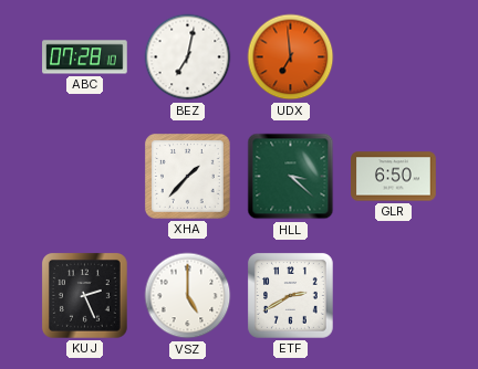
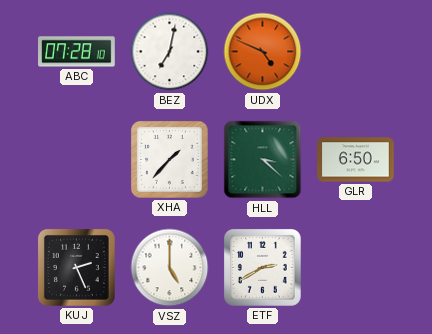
UDX: 6:59 -> 4:49
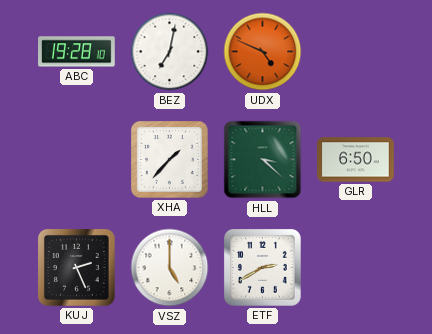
ABC: 07:28 -> 19:28
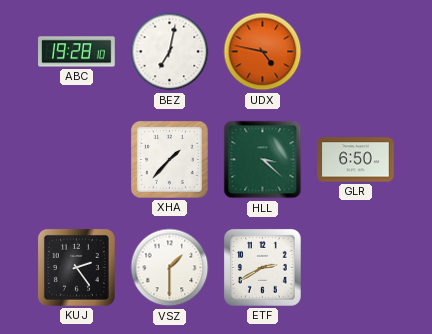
UDX: 4:49 -> 4:47
KUJ: 2:26 -> 2:24
VSZ: 5:00 -> 1:30
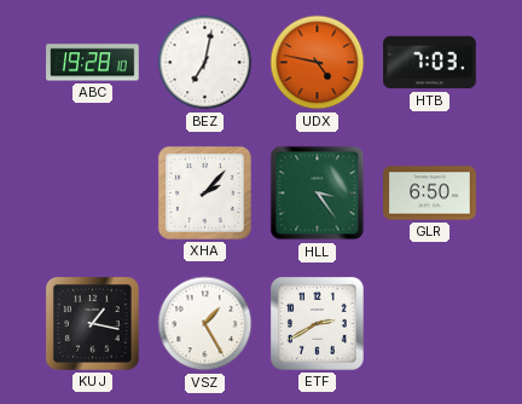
HTB: none -> 7:03
XHA: 1:37 -> 2:07
HLL: 3:22 -> 3:24
KUJ: 2:24 -> 1:17
VSZ: 1:30 -> 1:25
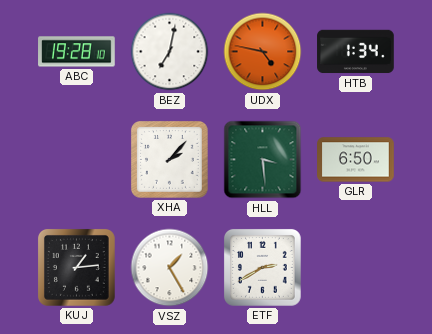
HTB: 7:03 -> 1:34
HLL: 3:24 -> 3:29
KUJ: 1:17 -> 1:14
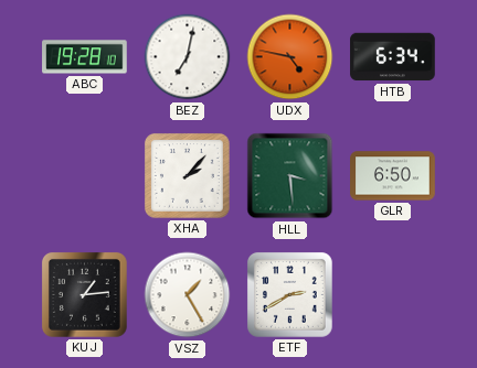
HTB: 1:34 -> 6:34
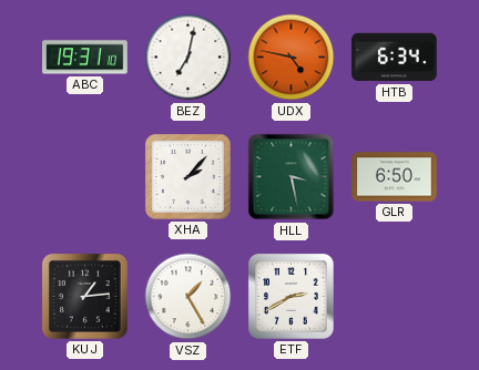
ABC: 19:28 -> 19:31
HLL: 3:29 -> 3:28
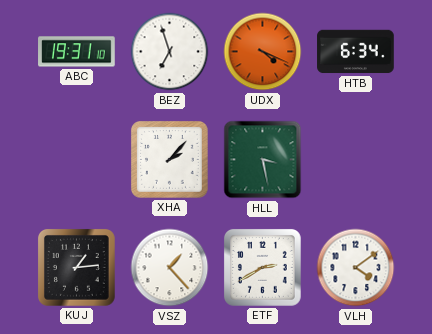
BEZ: 7:02 -> 6:57
UDX: 4:47 -> 4:19
GLR: 6:50 -> none
VSZ: 1:25 -> 1:23
VLH: none -> 4:09
